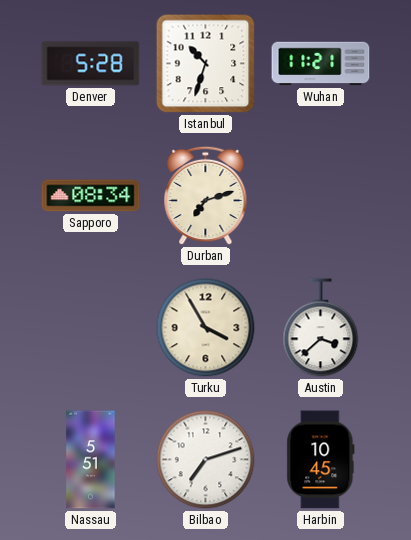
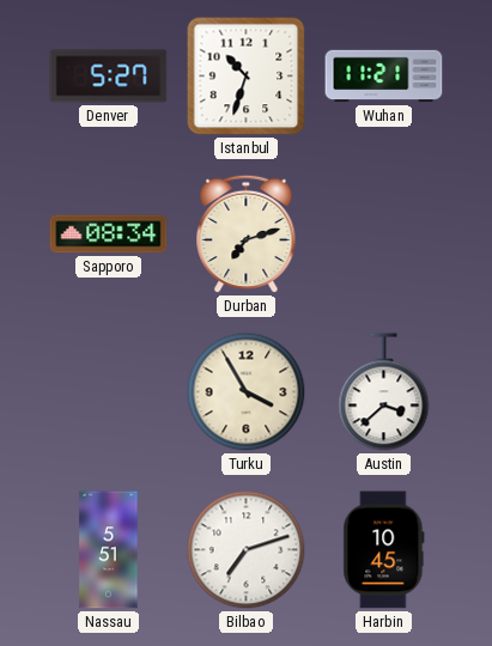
Denver: 5:28 -> 5:27
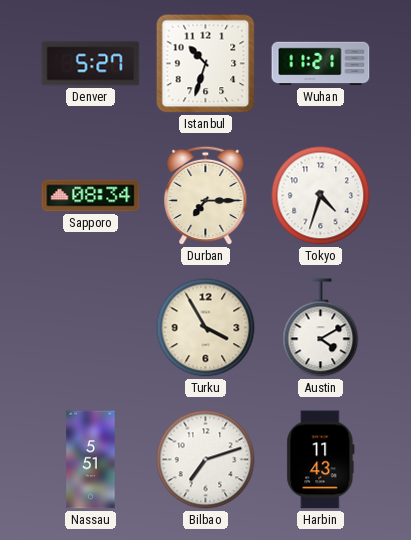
Durban: 7:12 -> 7:15
Tokyo: none -> 4:33
Austin: 3:38 -> 4:10
Harbin: 10:45 -> 11:43
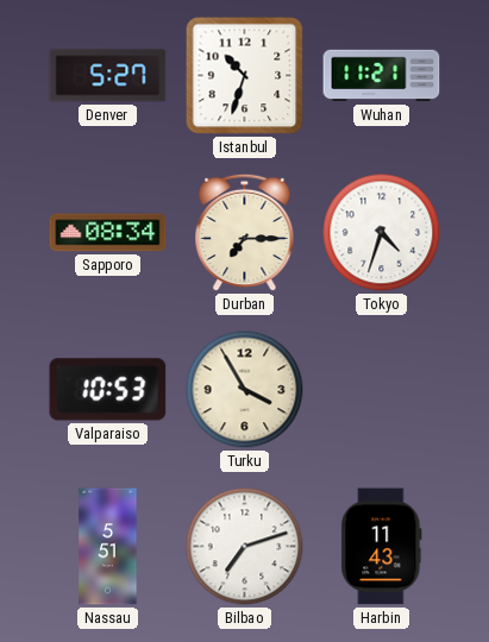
Valparaiso: none -> 10:53
Austin: 4:10 -> none
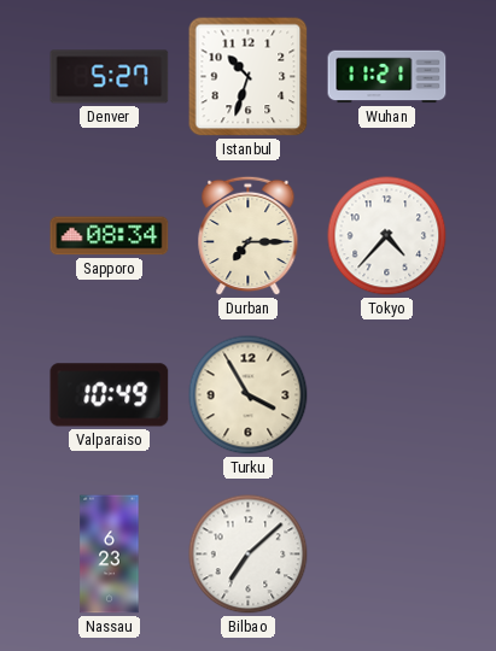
Tokyo: 4:33 -> 4:37
Valparaiso: 10:53 -> 10:49
Nassau: 5:51 -> 6:23
Bilbao: 7:12 -> 7:08
Harbin: 11:43 -> none
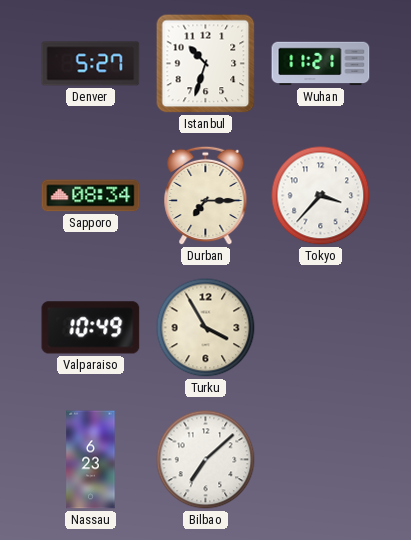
Tokyo: 4:37 -> 3:37
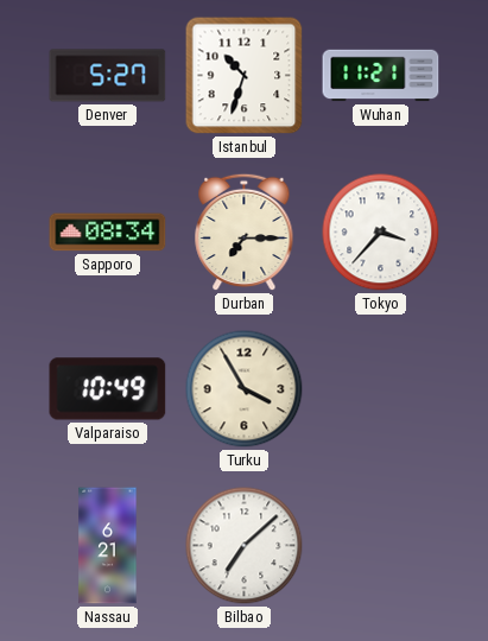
Nassau: 6:23 -> 6:21
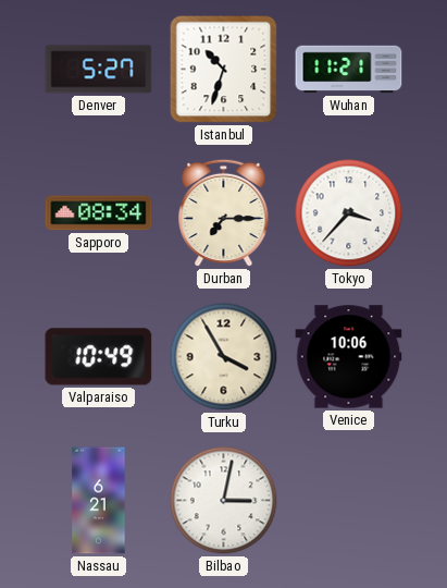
Venice: none -> 10:06
Bilbao: 7:08 -> 3:02
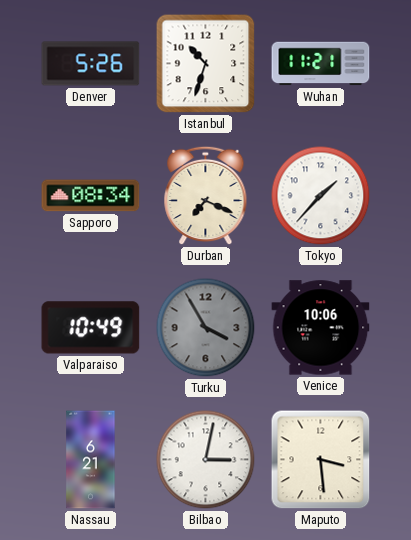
Denver: 5:27 -> 5:26
Durban: 7:15 -> 7:19
Tokyo: 3:37 -> 1:37
Turku dial: cream -> grey
Maputo: none -> 3:29
